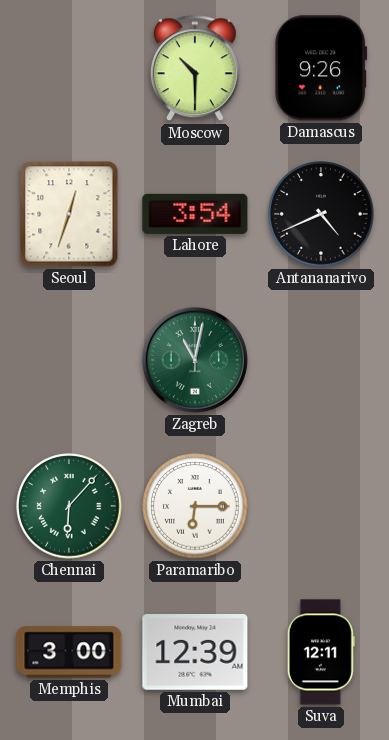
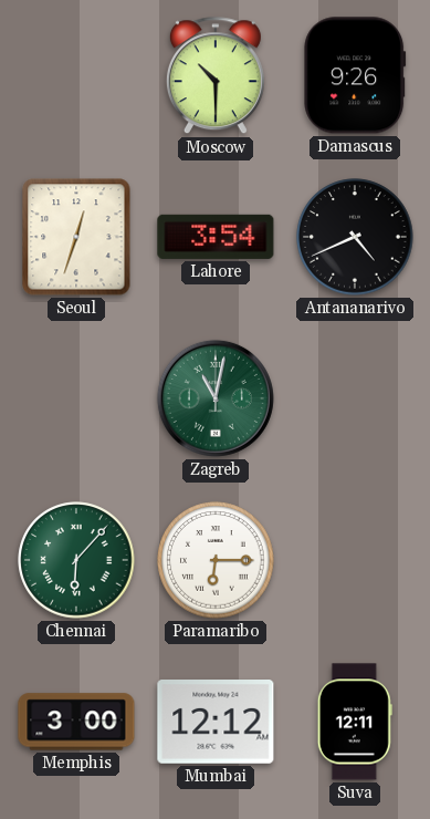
Mumbai: 12:39 -> 12:12
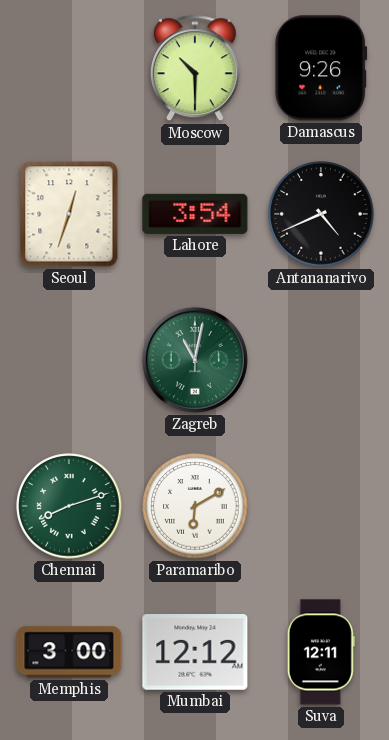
Chennai: 6:07 -> 8:12
Paramaribo: 6:15 -> 6:10
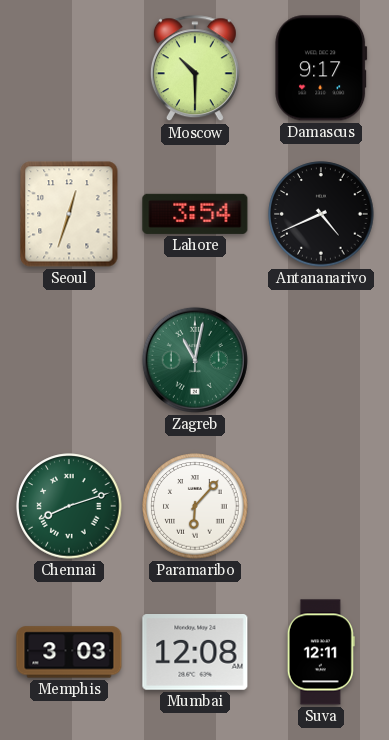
Damascus: 9:26 -> 9:17
Paramaribo: 6:10 -> 6:07
Memphis: 3:00 -> 3:03
Mumbai: 12:12 -> 12:08
